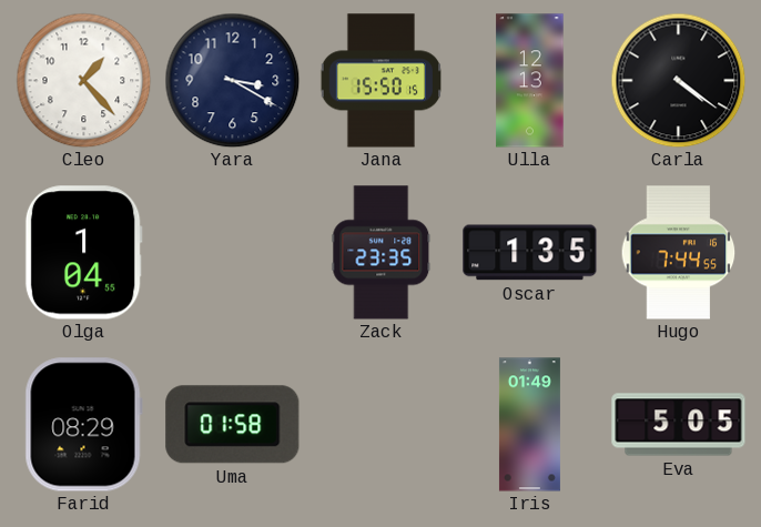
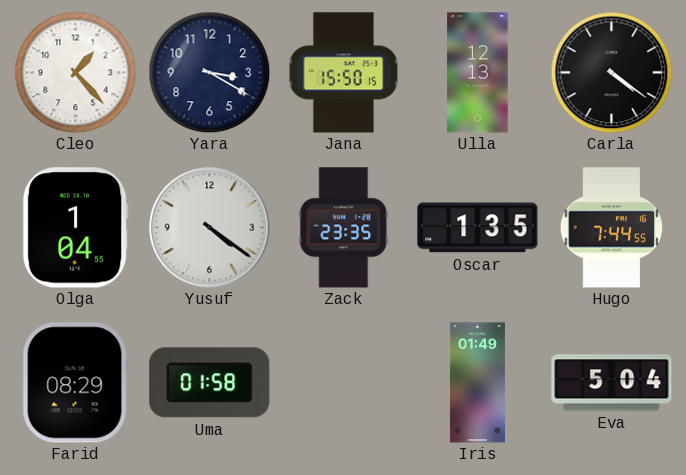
Yusuf: none -> 4:21
Eva: 5:05 -> 5:04
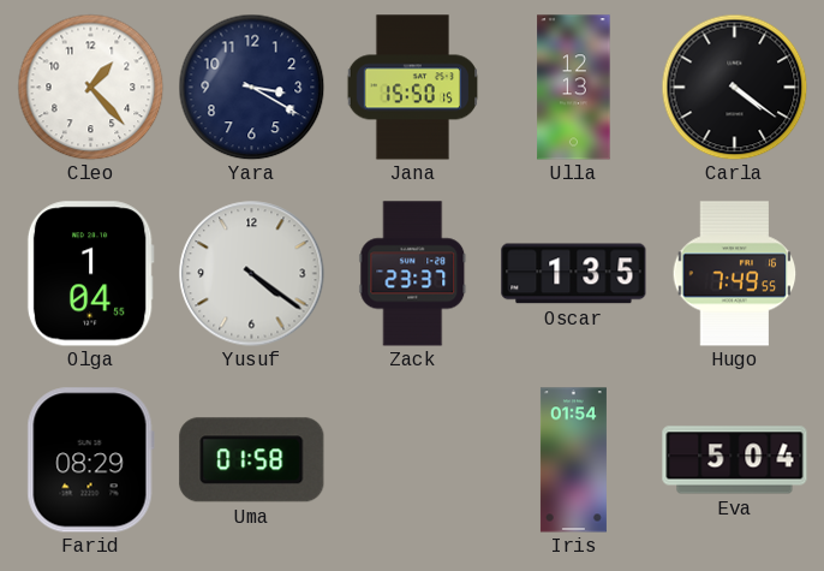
Zack: 23:35 -> 23:37
Hugo: 7:44 -> 7:49
Iris: 01:49 -> 01:54
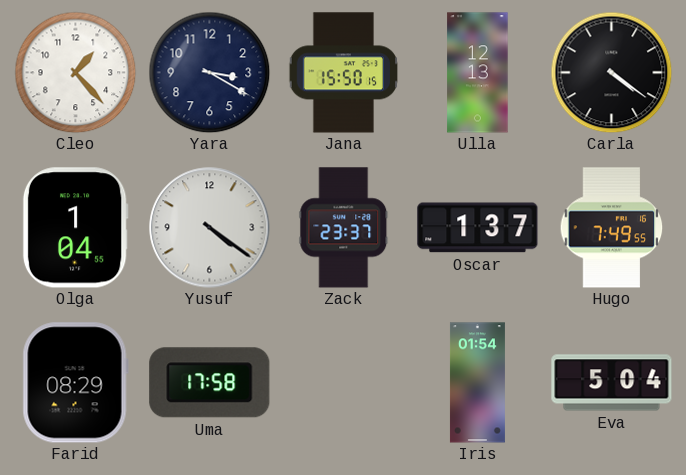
Oscar: 1:35 -> 1:37
Uma: 01:58 -> 17:58
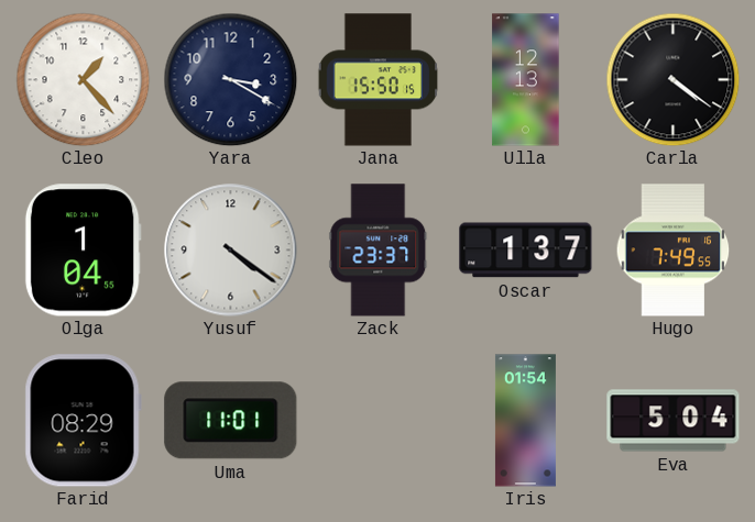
Uma: 17:58 -> 11:01
